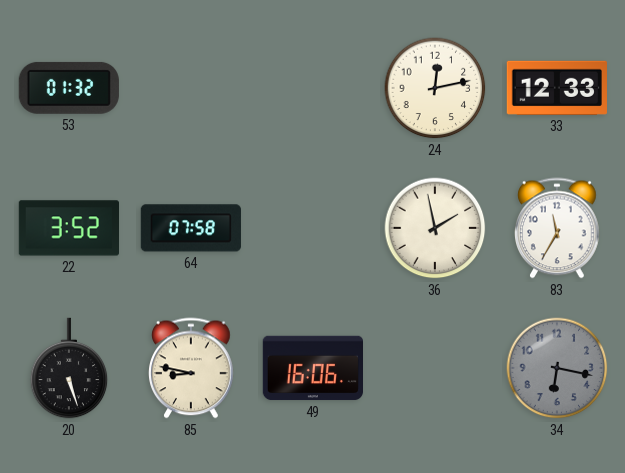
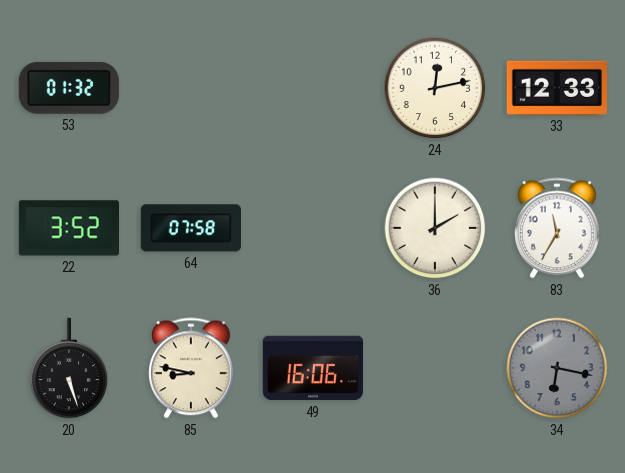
36: 1:58 -> 2:00
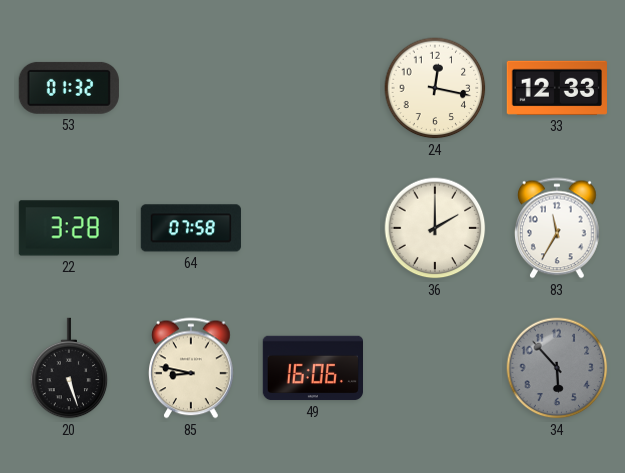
24: 12:13 -> 12:17
22: 3:52 -> 3:28
34: 6:17 -> 5:53
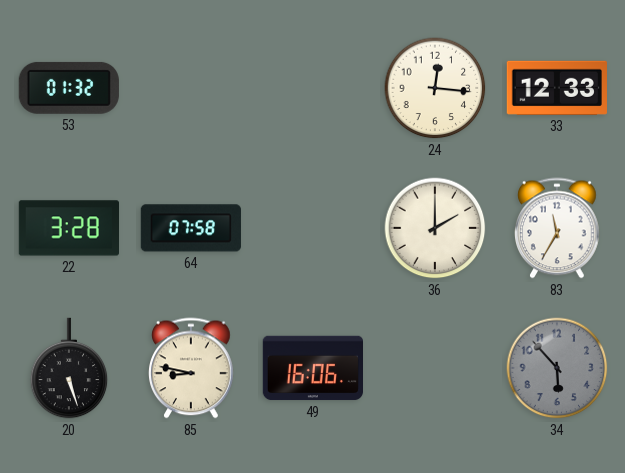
24: 12:17 -> 12:16
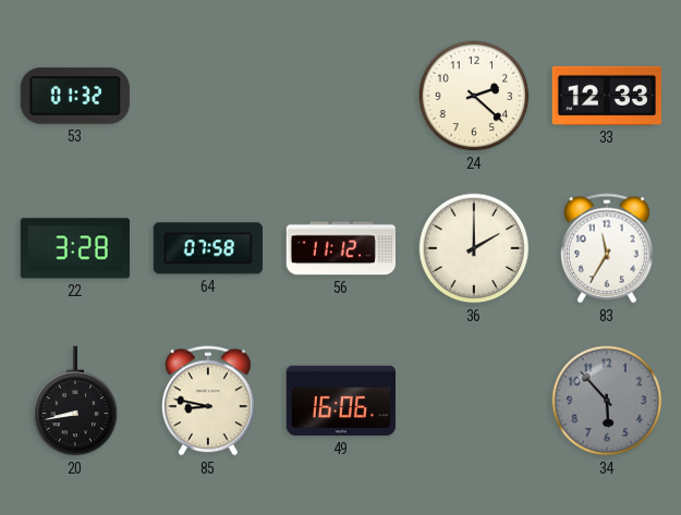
24: 12:16 -> 2:22
56: none -> 11:12
20: 5:27 -> 8:43
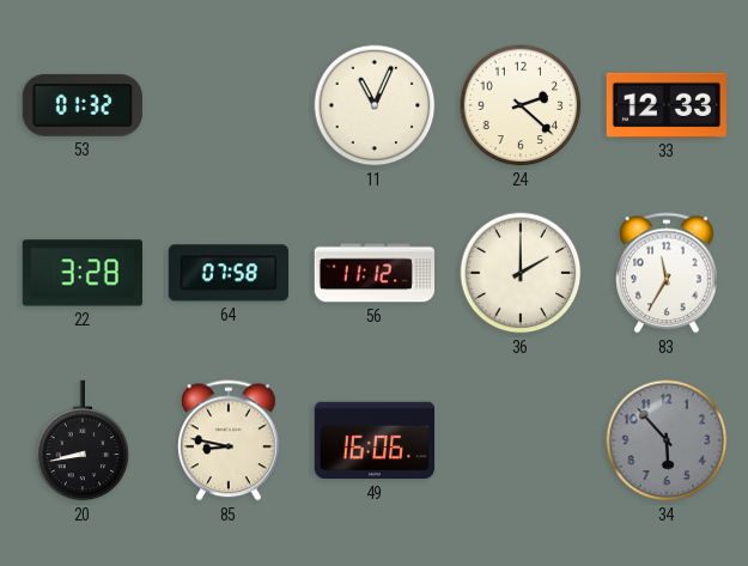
11: none -> 11:04
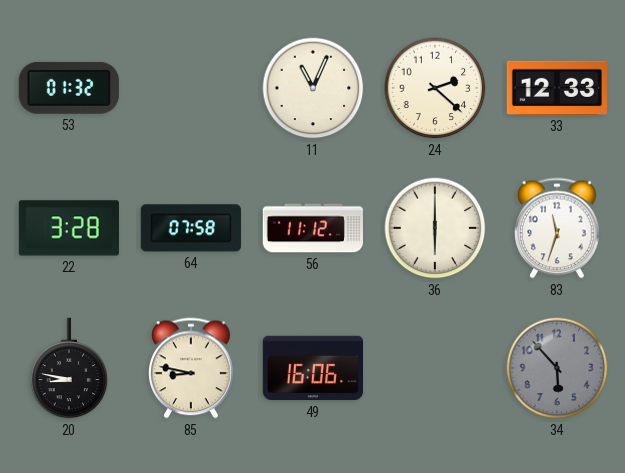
36: 2:00 -> 6:00
83: 11:35 -> 11:33
20: 8:43 -> 8:47
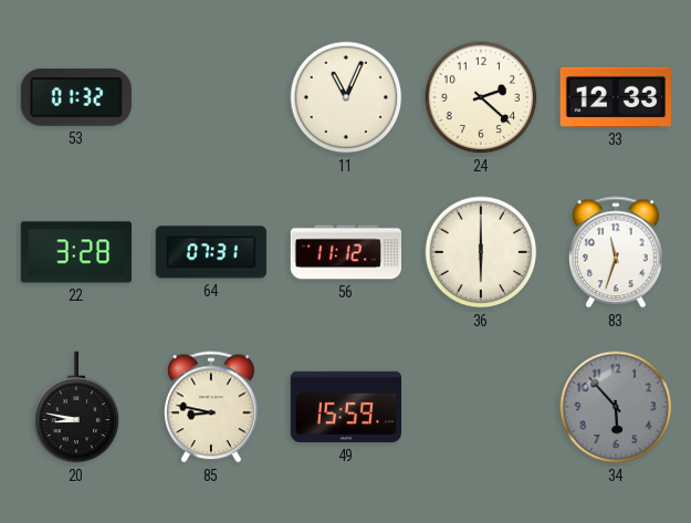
64: 07:58 -> 07:31
49: 16:06 -> 15:59
